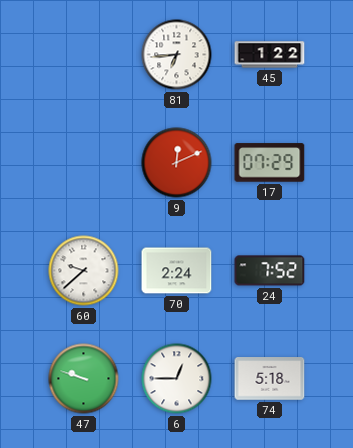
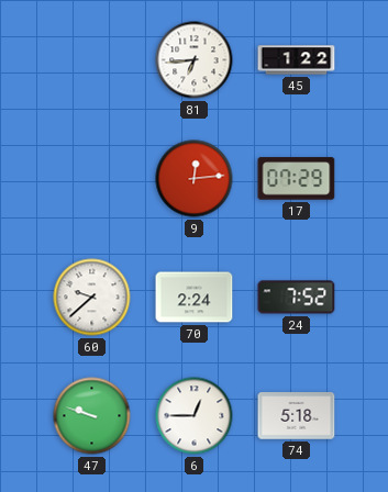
9: 12:11 -> 12:14
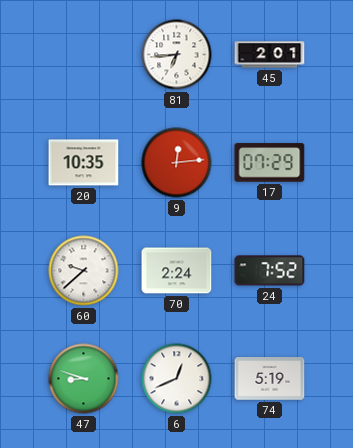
45: 1:22 -> 2:01
20: none -> 10:35
47: 9:48 -> 8:48
6: 12:45 -> 12:41
74: 5:18 -> 5:19
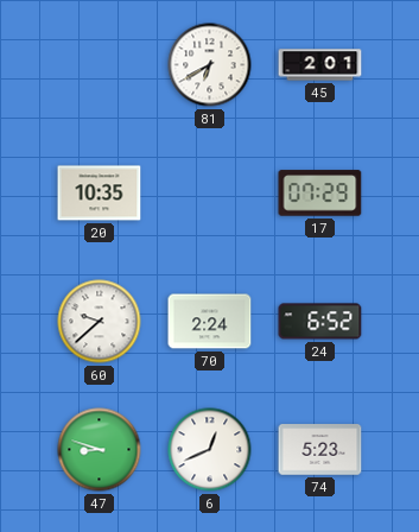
81: 6:44 -> 6:40
9: 12:14 -> none
24: 7:52 -> 6:52
74: 5:19 -> 5:23
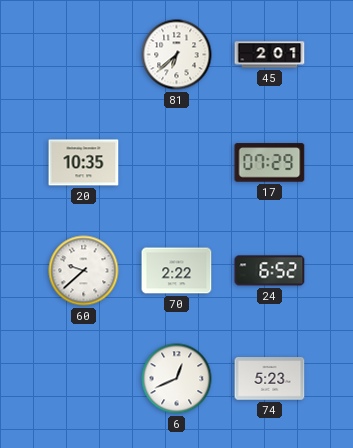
81: 6:40 -> 6:38
70: 2:24 -> 2:22
47: 8:48 -> none
